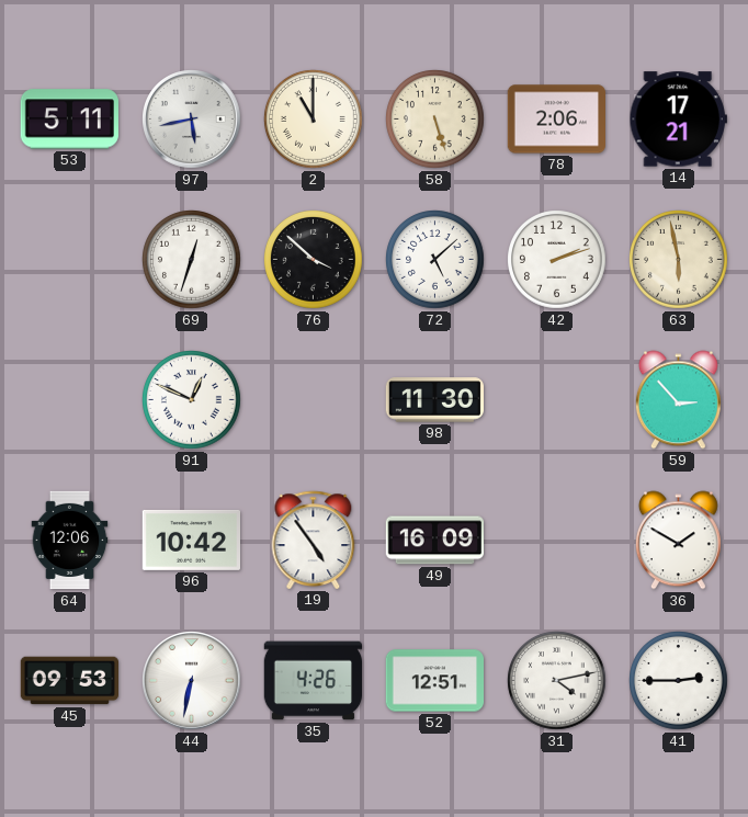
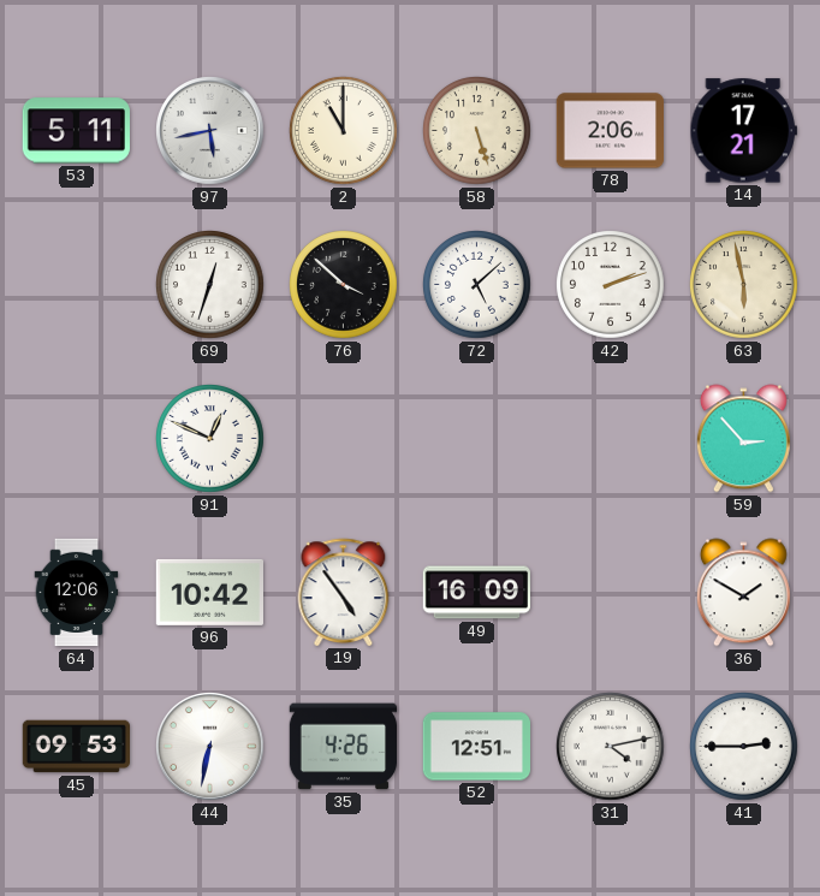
98: 11:30 -> none
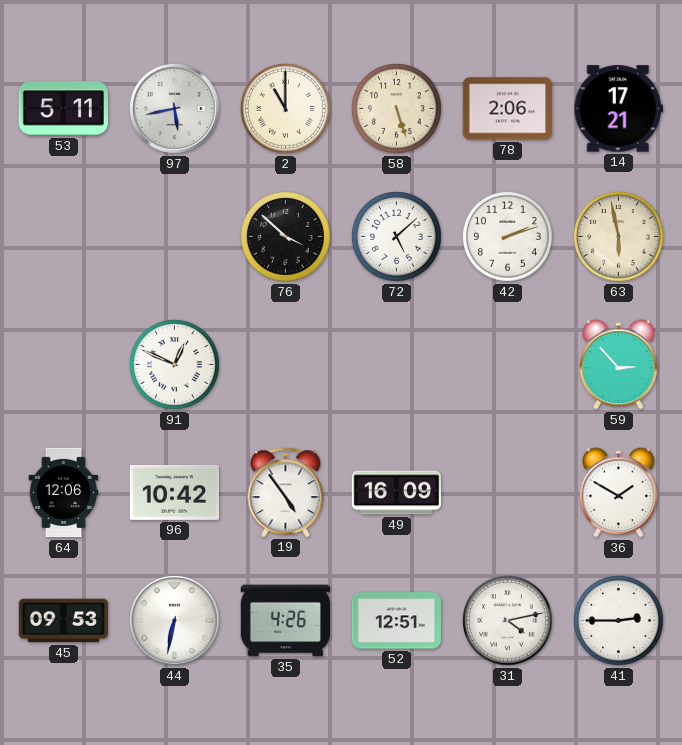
69: 12:33 -> none
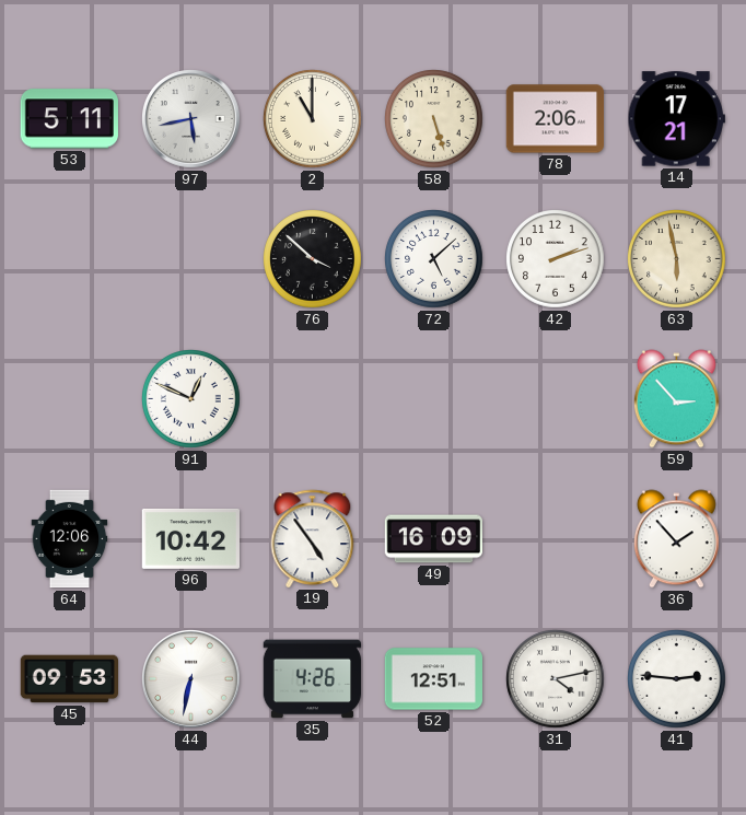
36: 1:50 -> 1:53
41: 2:45 -> 2:46
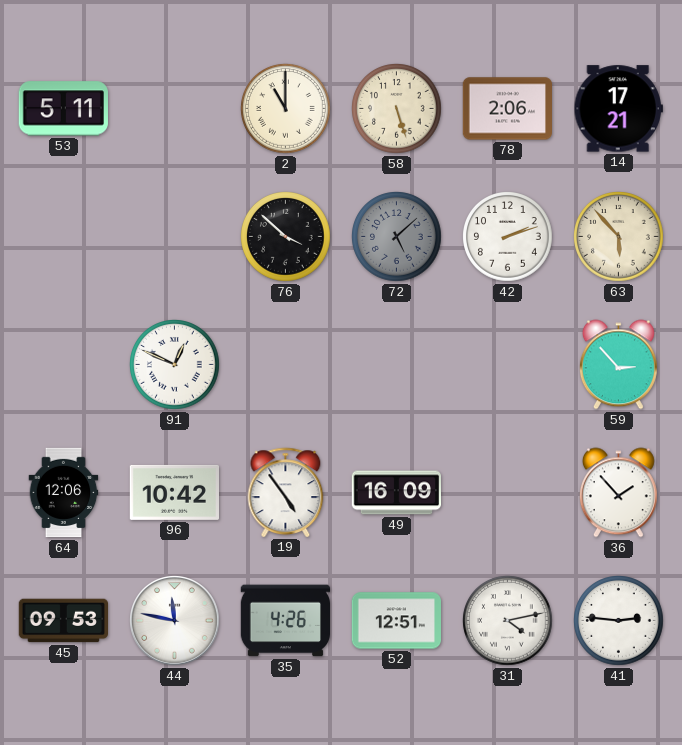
97: 5:43 -> none
72 dial: white -> grey
63: 5:58 -> 5:53
44: 6:32 -> 11:47
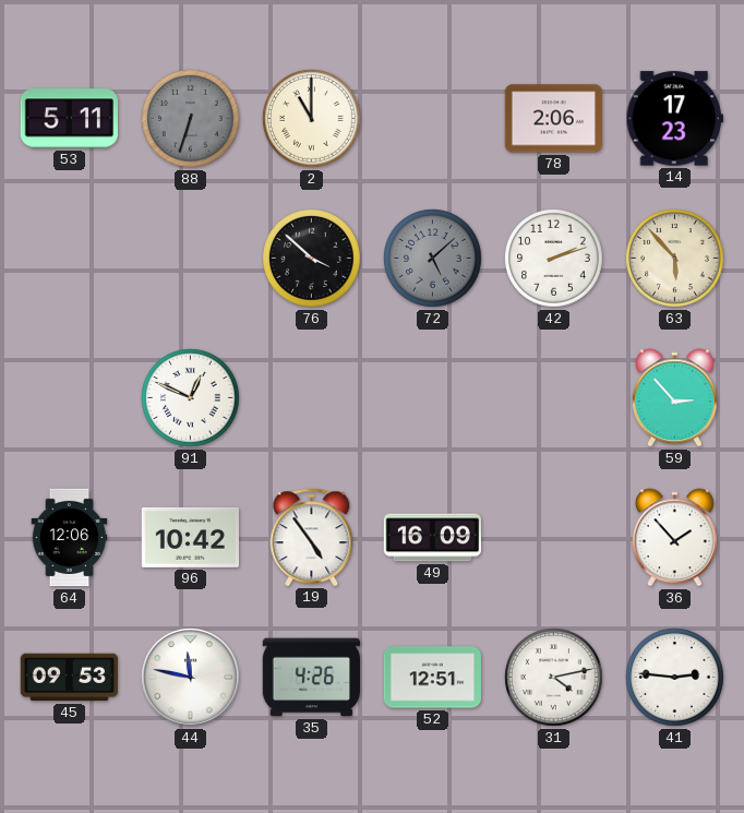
88: none -> 6:33
58: 5:27 -> none
14: 17:21 -> 17:23
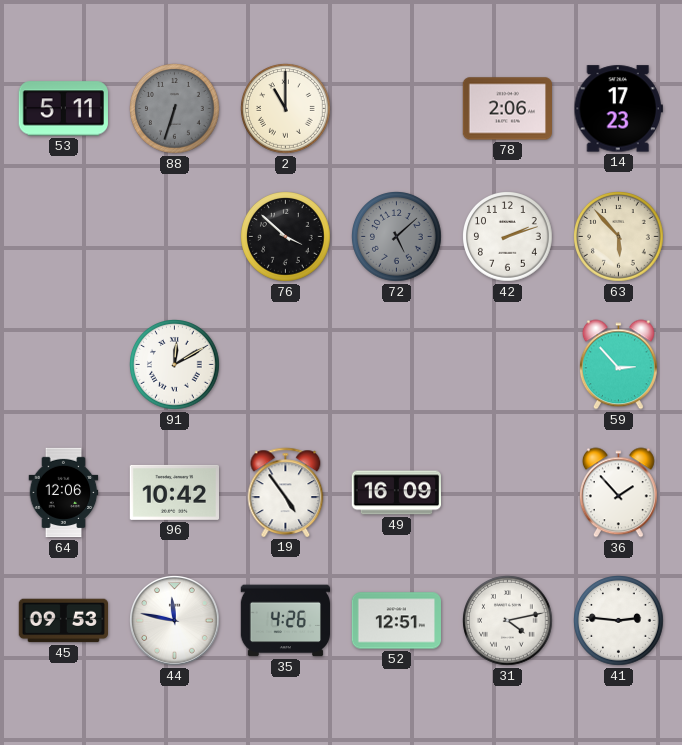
91: 12:49 -> 12:10
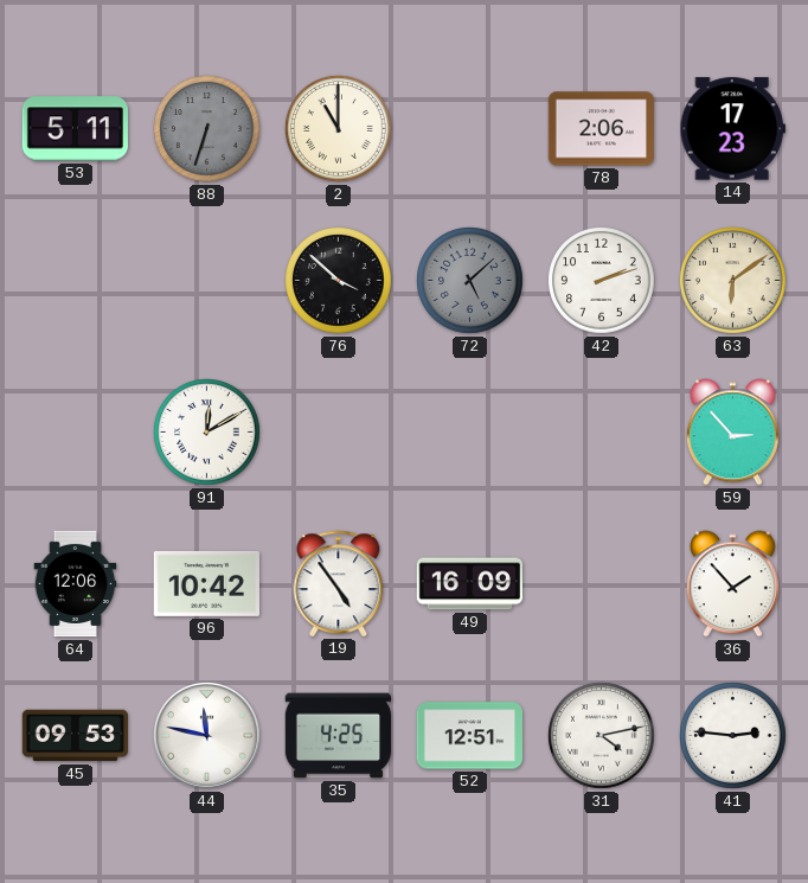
63: 5:53 -> 6:09
35: 4:26 -> 4:25
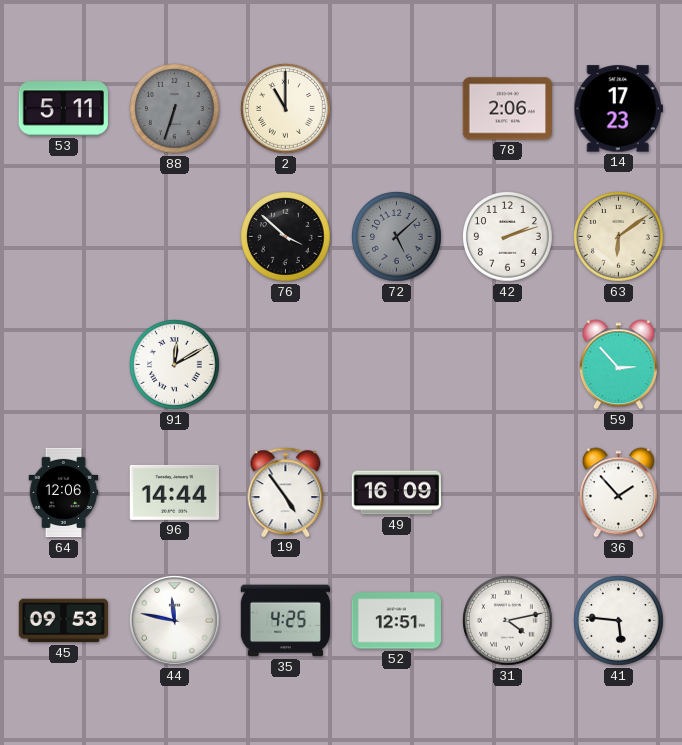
96: 10:42 -> 14:44
41: 2:46 -> 5:46
